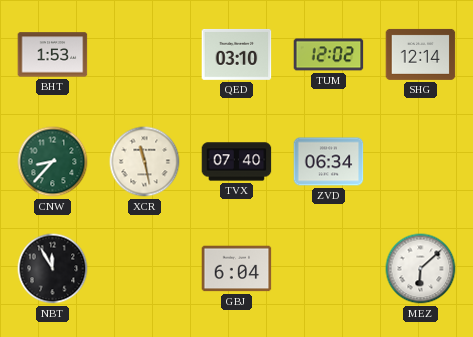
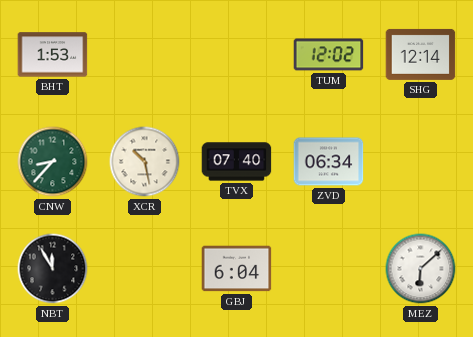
QED: 03:10 -> none
XCR: 11:28 -> 10:28
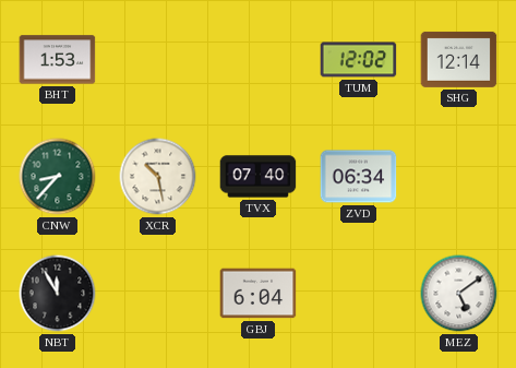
MEZ: 6:08 -> 5:09
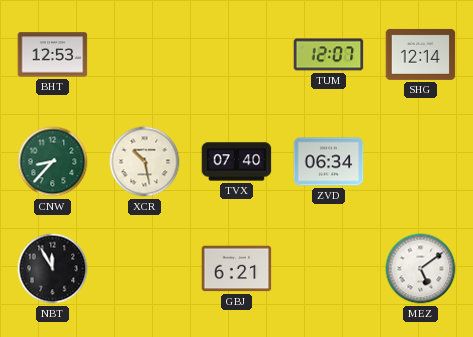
BHT: 1:53 -> 12:53
TUM: 12:02 -> 12:07
GBJ: 6:04 -> 6:21
